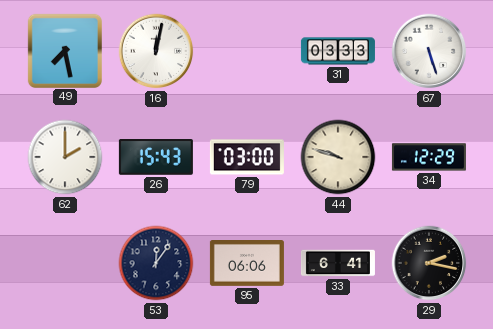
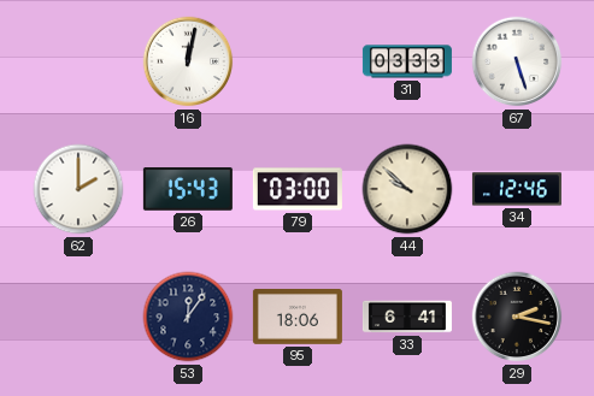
49: 7:28 -> none
44: 9:48 -> 9:52
34: 12:29 -> 12:46
95: 06:06 -> 18:06
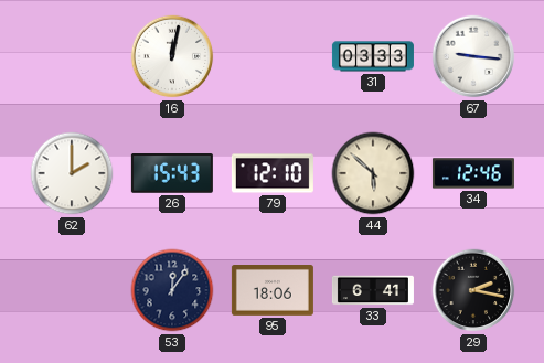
67: 5:27 -> 9:16
79: 03:00 -> 12:10
44: 9:52 -> 5:52
